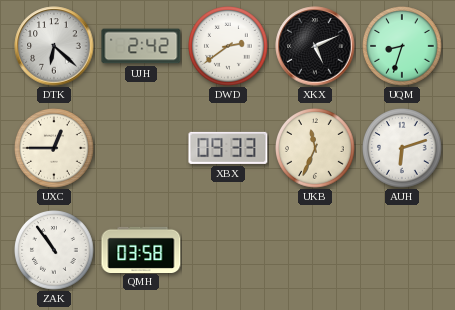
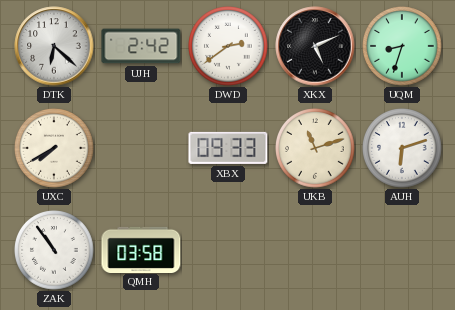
UXC: 12:45 -> 7:40
UKB: 11:34 -> 11:12
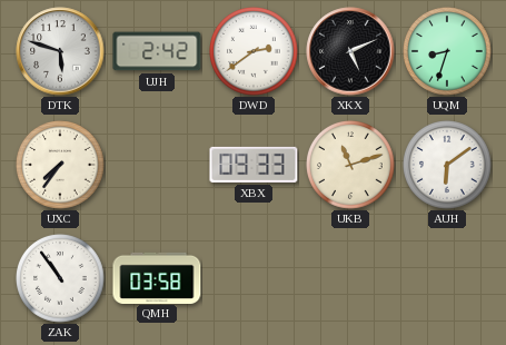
DTK: 6:22 -> 5:48
UXC: 7:40 -> 7:36
AUH: 6:12 -> 6:09
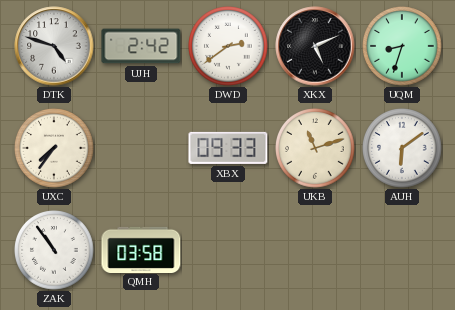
DTK: 5:48 -> 4:48
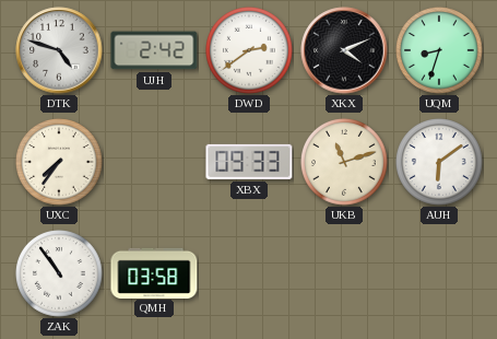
XKX: 5:11 -> 4:11
